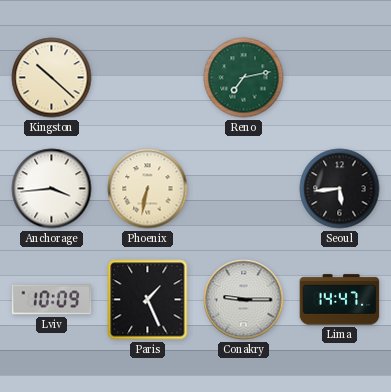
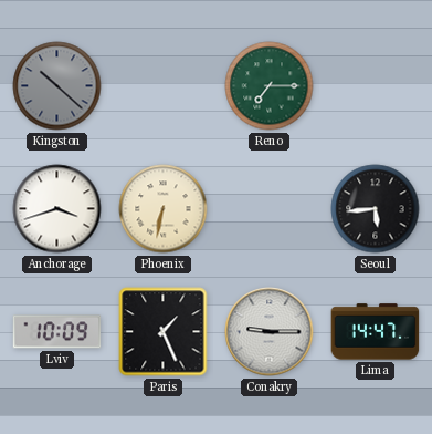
Kingston dial: cream -> grey
Reno: 7:13 -> 7:15
Anchorage: 3:44 -> 3:42
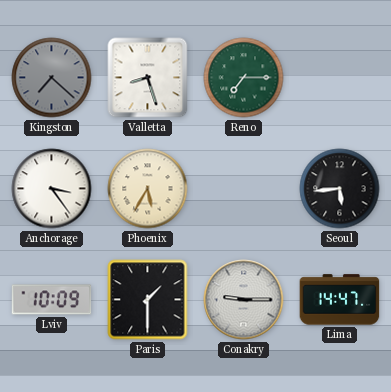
Kingston: 10:22 -> 7:22
Valletta: none -> 8:27
Anchorage: 3:42 -> 3:24
Phoenix: 6:32 -> 5:35
Paris: 1:26 -> 1:30
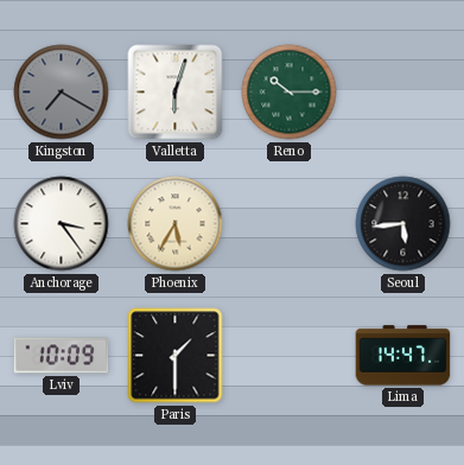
Kingston: 7:22 -> 7:20
Valletta: 8:27 -> 6:03
Reno: 7:15 -> 10:15
Conakry: 9:15 -> none
